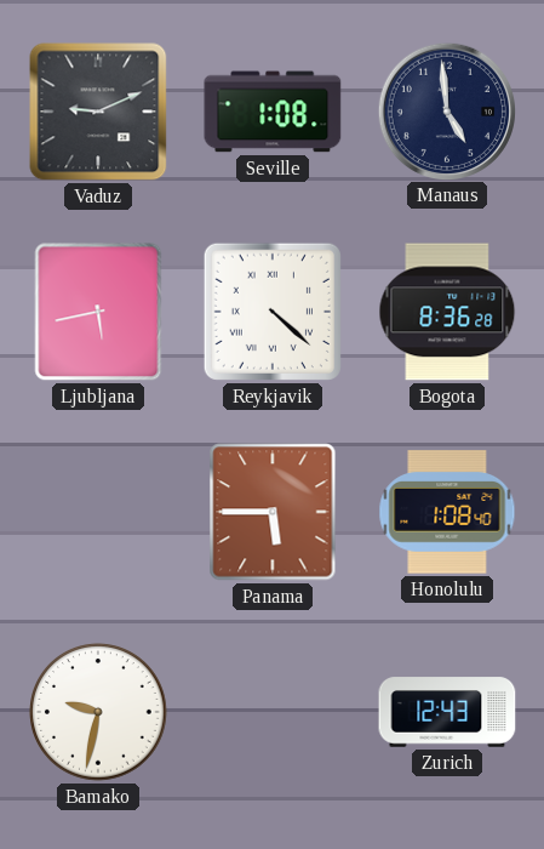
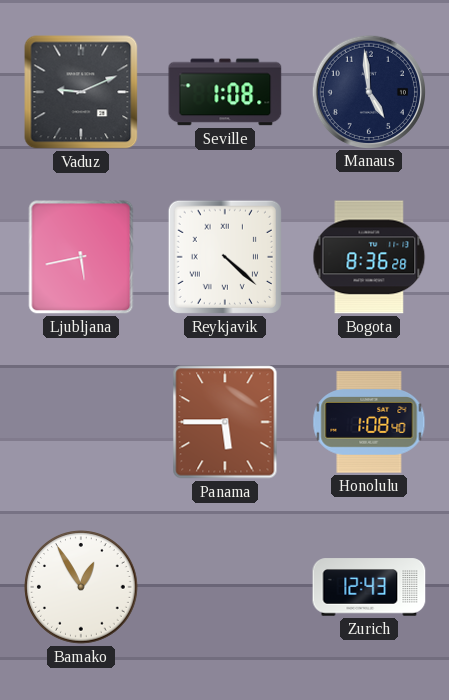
Bamako: 9:32 -> 12:55
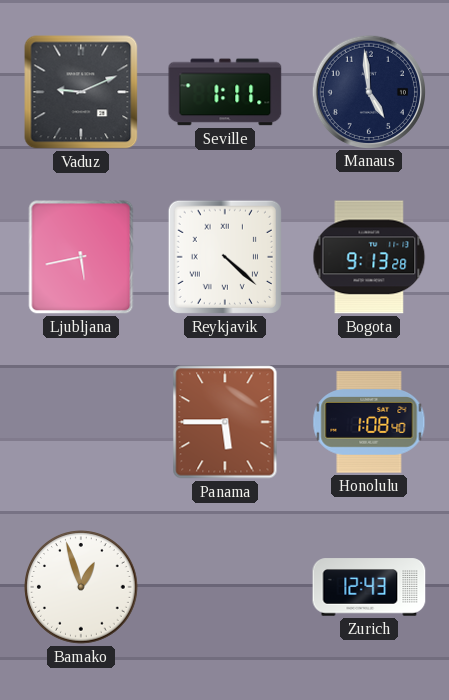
Seville: 1:08 -> 1:11
Bogota: 8:36 -> 9:13
Bamako: 12:55 -> 12:57
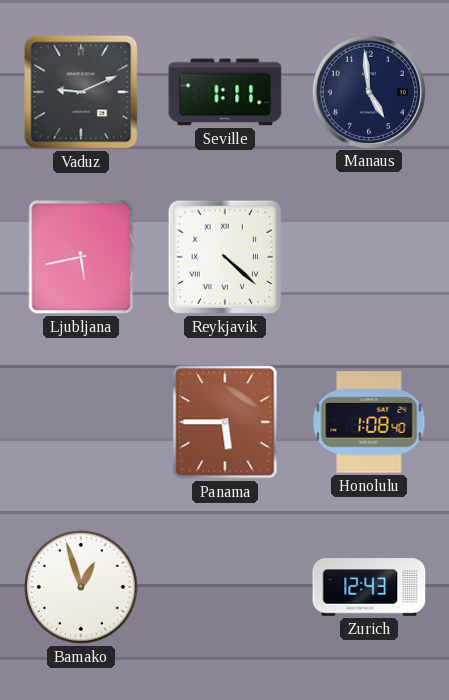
Bogota: 9:13 -> none
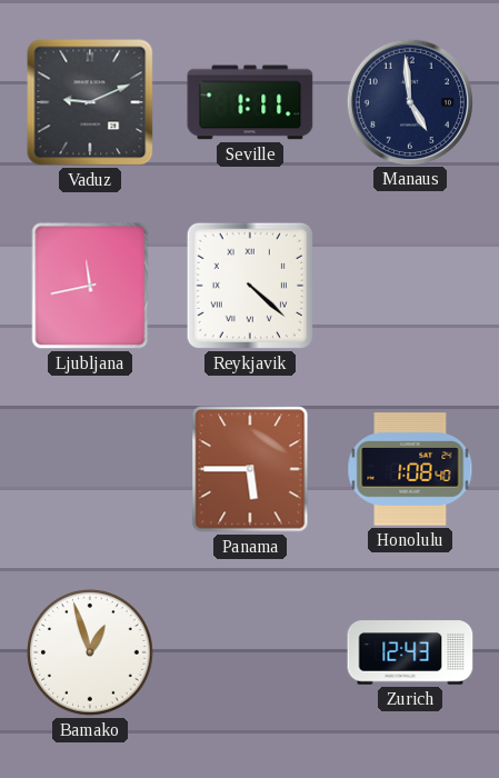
Ljubljana: 5:43 -> 11:43
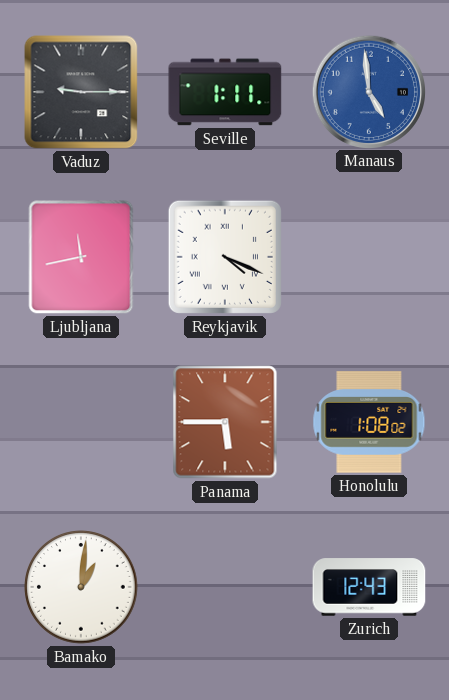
Vaduz: 9:11 -> 9:15
Manaus dial: navy -> blue
Reykjavik: 4:22 -> 4:19
Honolulu: 1:08:40 -> 1:08:02
Bamako: 12:57 -> 1:01
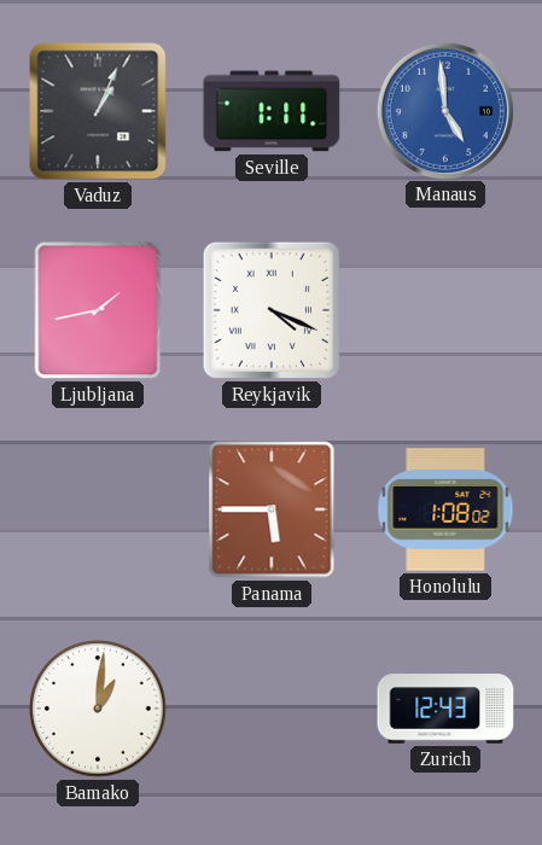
Vaduz: 9:15 -> 1:04
Ljubljana: 11:43 -> 1:43
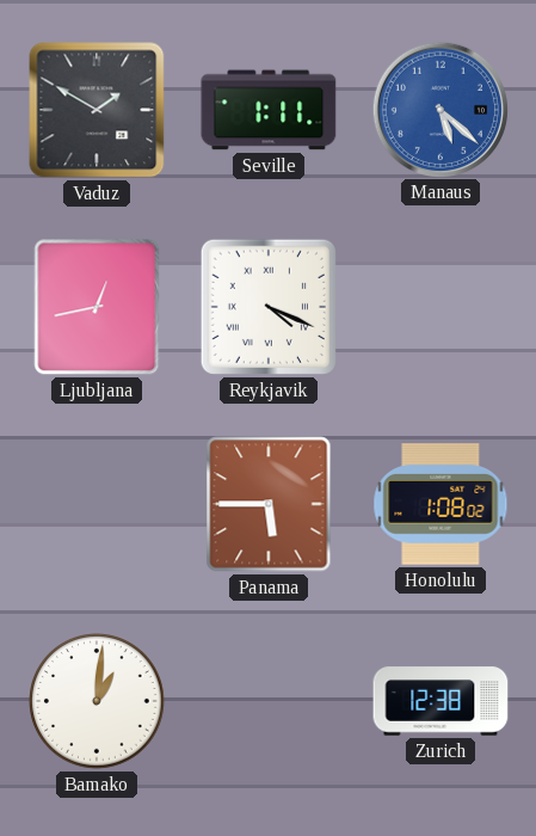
Vaduz: 1:04 -> 1:50
Manaus: 4:59 -> 5:22
Ljubljana: 1:43 -> 12:43
Zurich: 12:43 -> 12:38
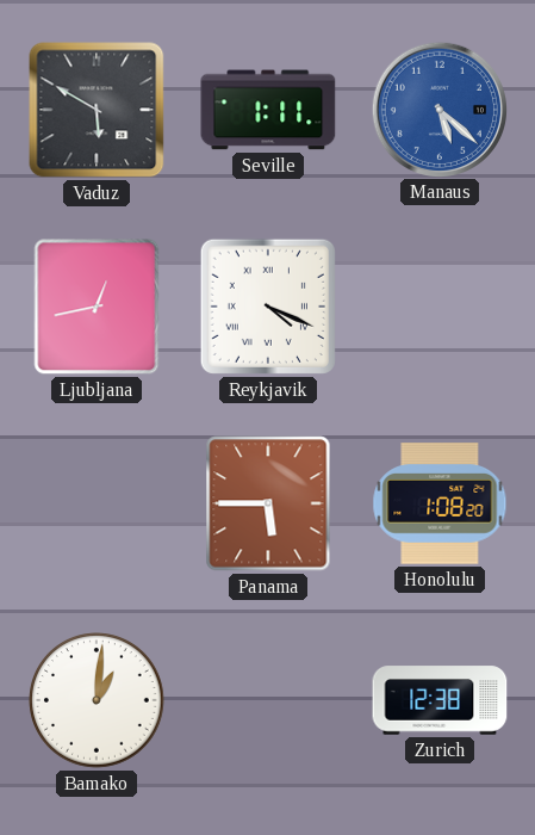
Vaduz: 1:50 -> 5:50
Honolulu: 1:08:02 -> 1:08:20
